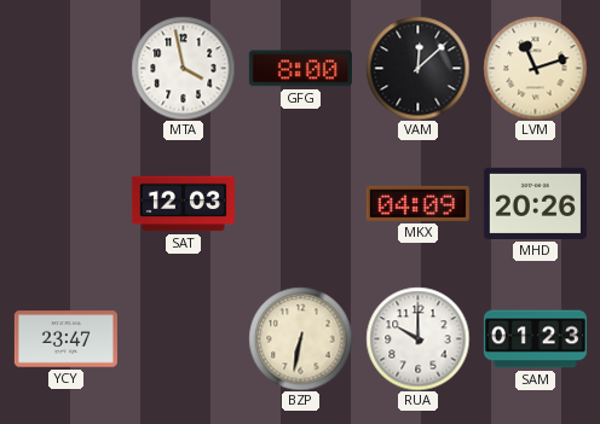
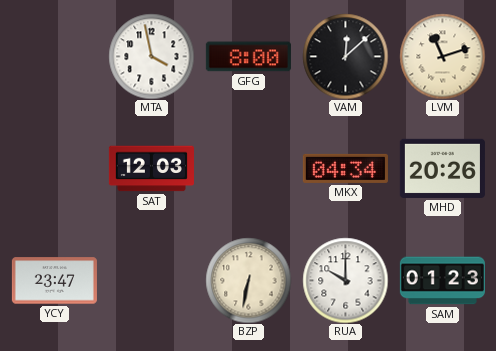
MKX: 04:09 -> 04:34
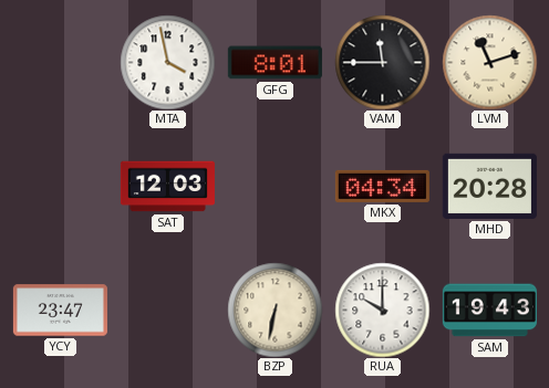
GFG: 8:00 -> 8:01
VAM: 12:08 -> 11:45
MHD: 20:26 -> 20:28
SAM: 01:23 -> 19:43
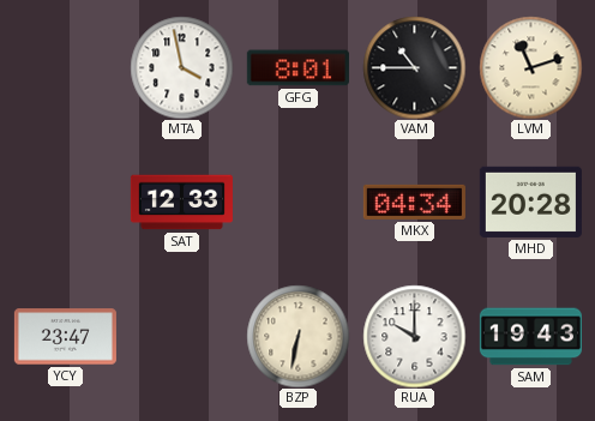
VAM: 11:45 -> 10:45
SAT: 12:03 -> 12:33
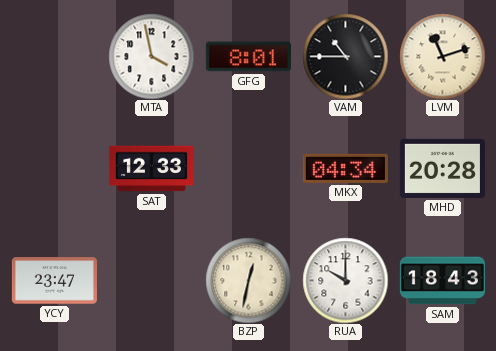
BZP: 6:32 -> 12:32
SAM: 19:43 -> 18:43
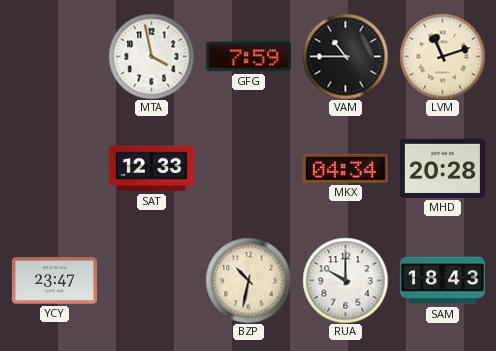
GFG: 8:01 -> 7:59
BZP: 12:32 -> 10:32
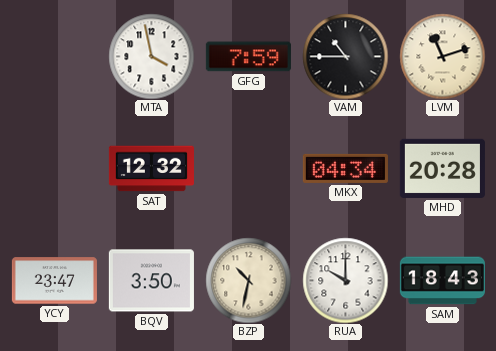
SAT: 12:33 -> 12:32
BQV: none -> 3:50
